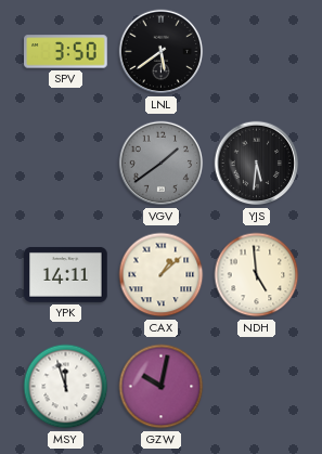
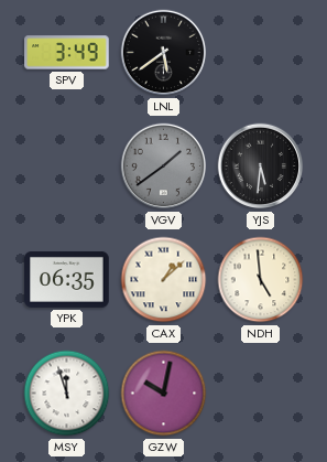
SPV: 3:50 -> 3:49
YPK: 14:11 -> 06:35
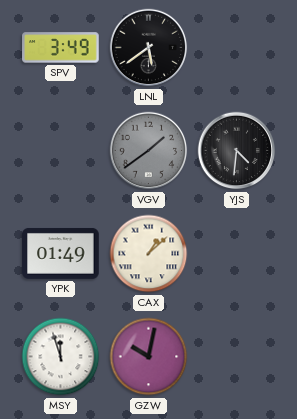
YJS: 5:31 -> 4:31
YPK: 06:35 -> 01:49
NDH: 4:59 -> none
